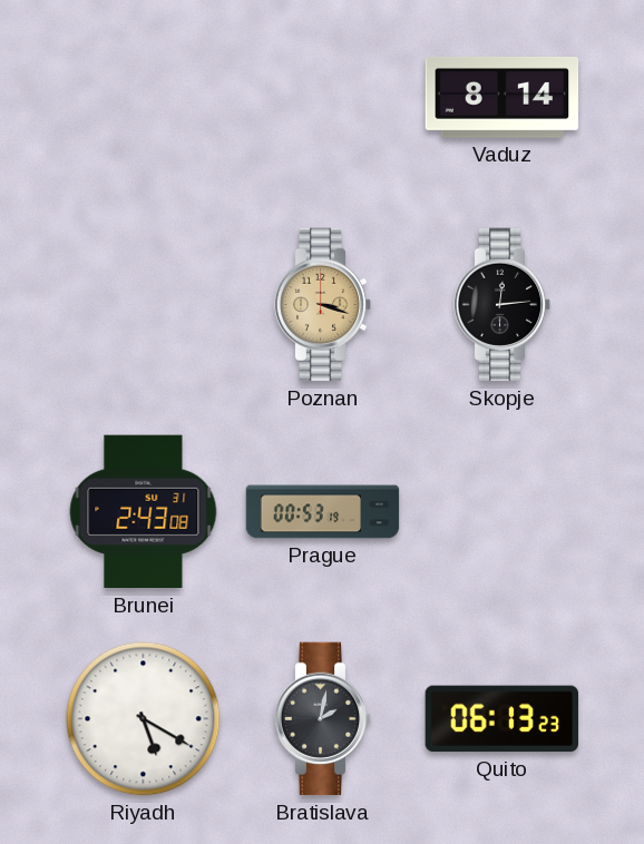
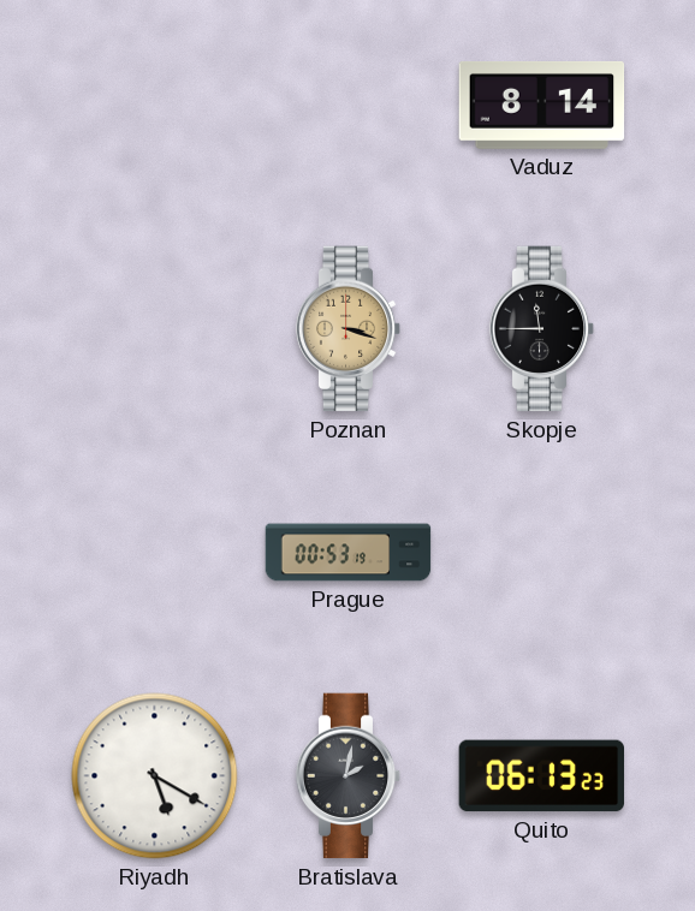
Skopje: 12:14 -> 11:45
Brunei: 2:43 -> none
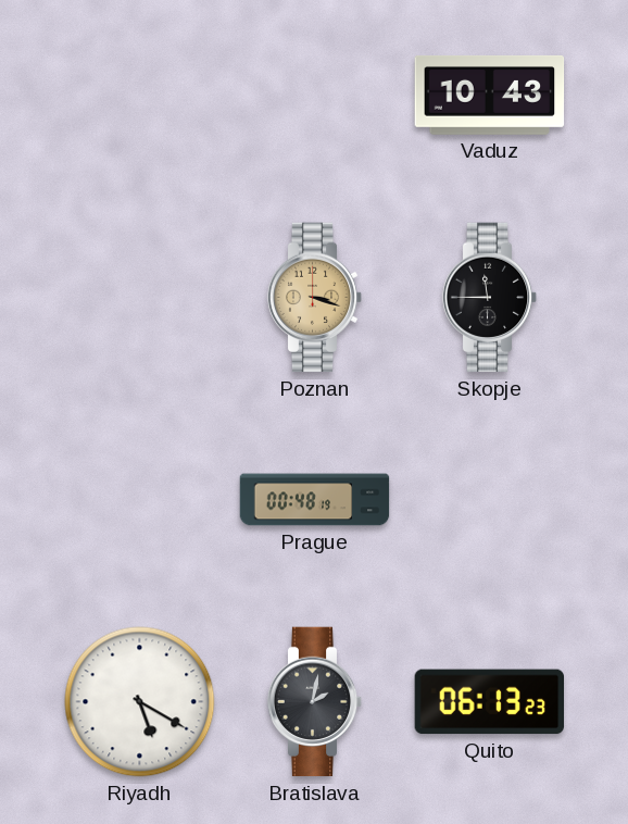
Vaduz: 8:14 -> 10:43
Prague: 00:53 -> 00:48
